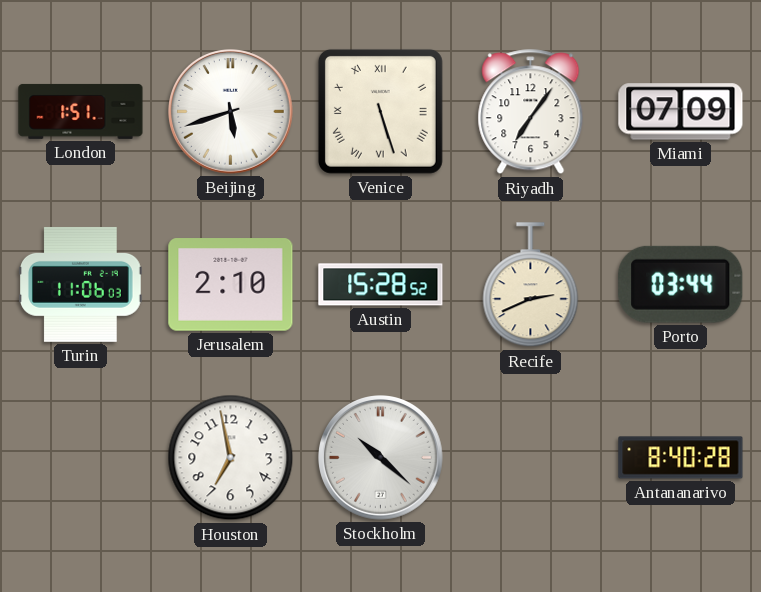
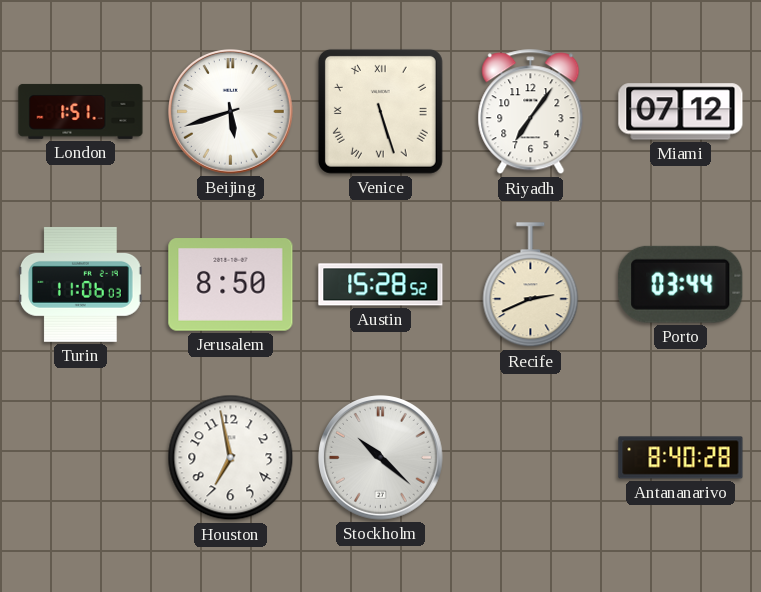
Miami: 07:09 -> 07:12
Jerusalem: 2:10 -> 8:50
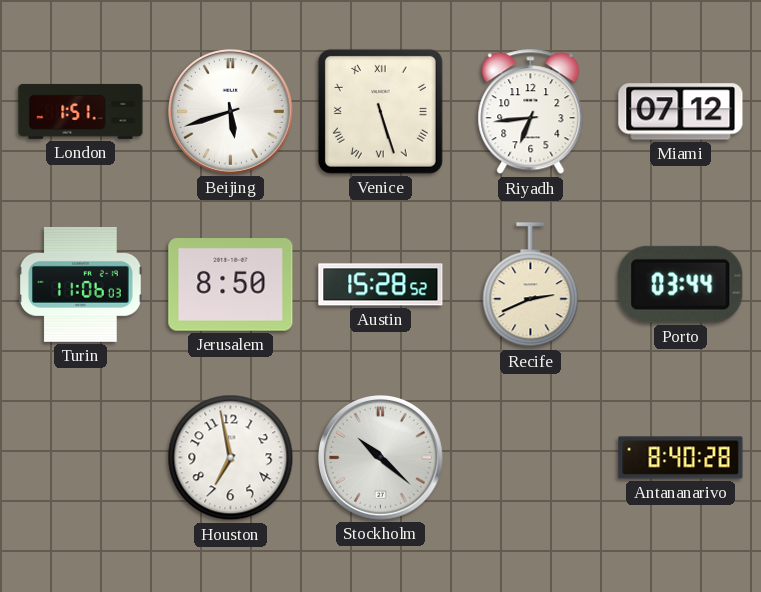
Riyadh: 7:06 -> 6:44
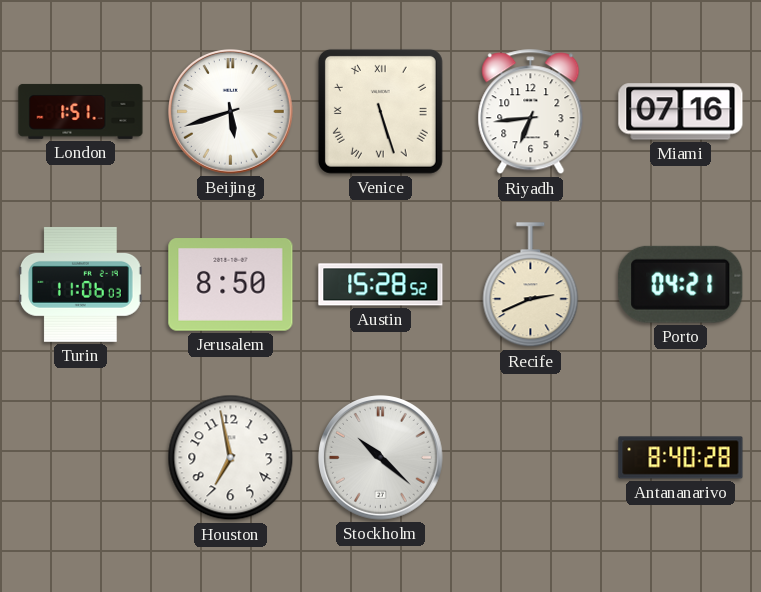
Miami: 07:12 -> 07:16
Porto: 03:44 -> 04:21
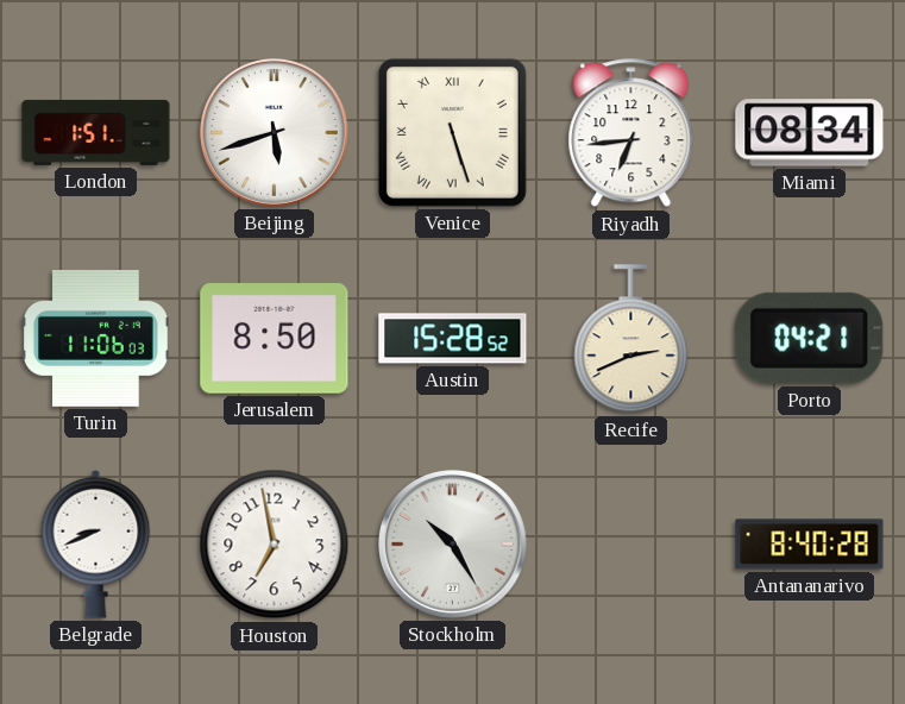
Miami: 07:16 -> 08:34
Belgrade: none -> 8:41
Stockholm: 10:22 -> 10:25
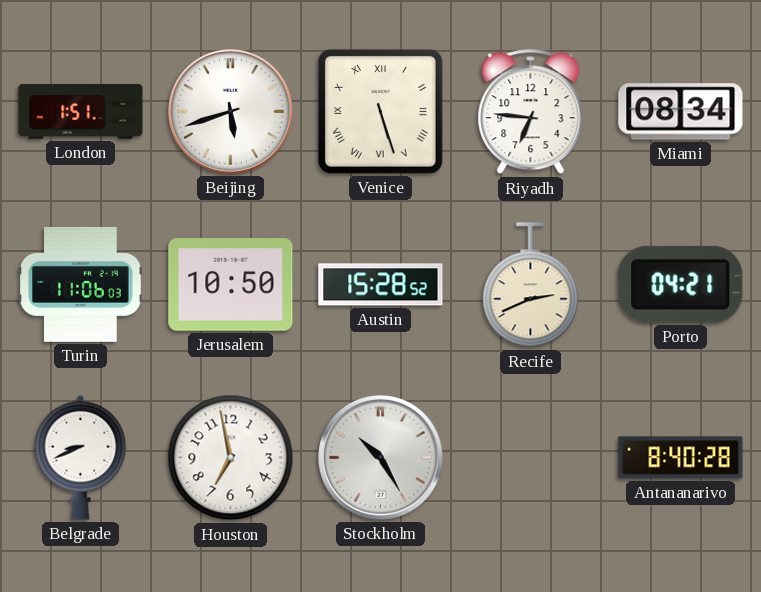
Riyadh: 6:44 -> 6:46
Jerusalem: 8:50 -> 10:50
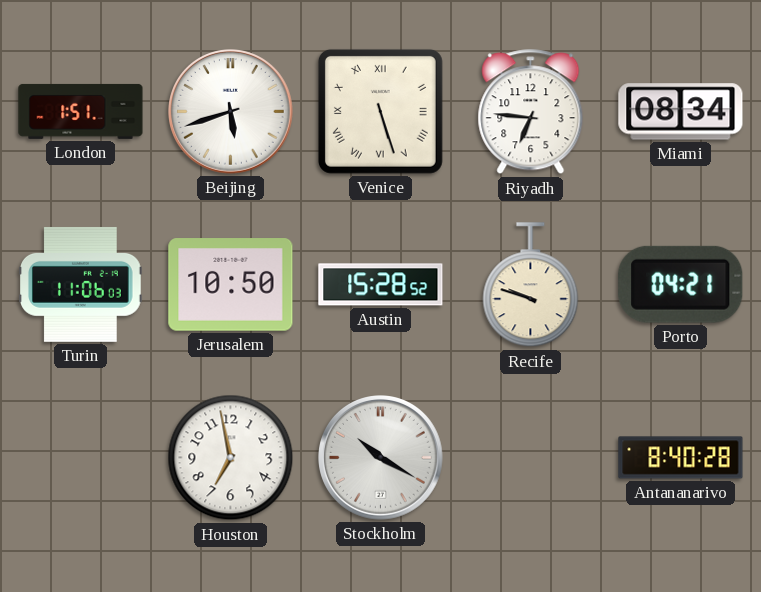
Recife: 2:41 -> 9:48
Belgrade: 8:41 -> none
Stockholm: 10:25 -> 10:20
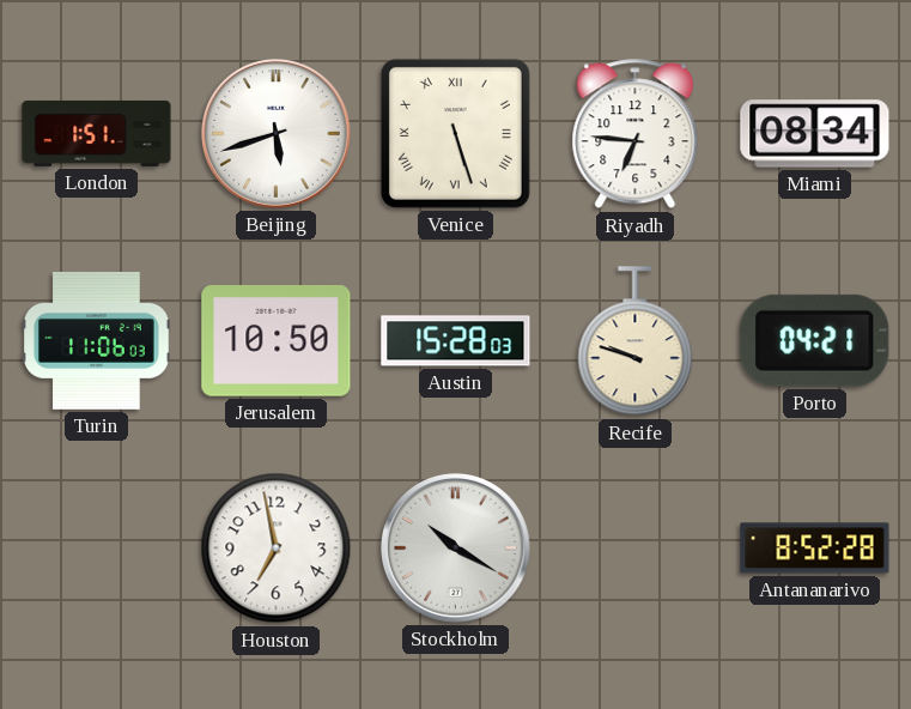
Austin: 15:28:52 -> 15:28:03
Antananarivo: 8:40 -> 8:52
